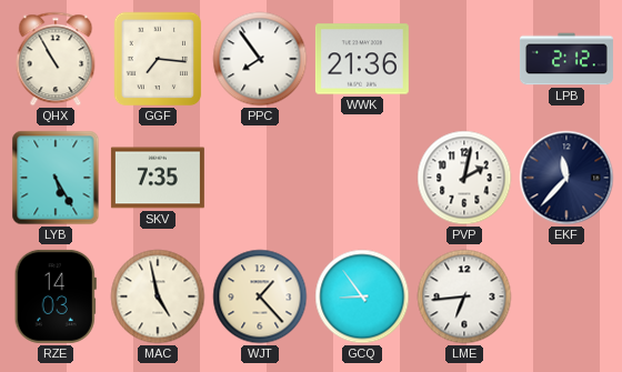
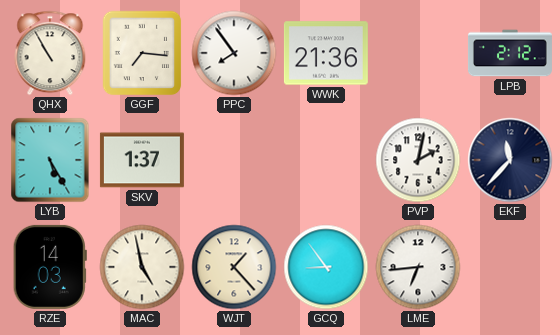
SKV: 7:35 -> 1:37
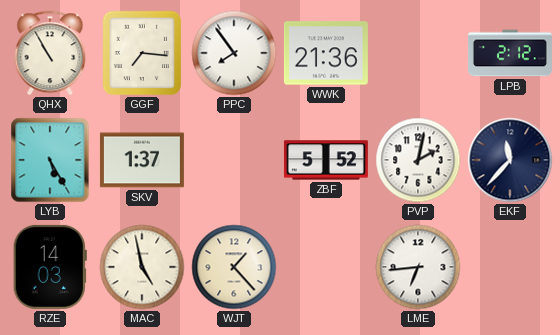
ZBF: none -> 5:52
GCQ: 8:54 -> none
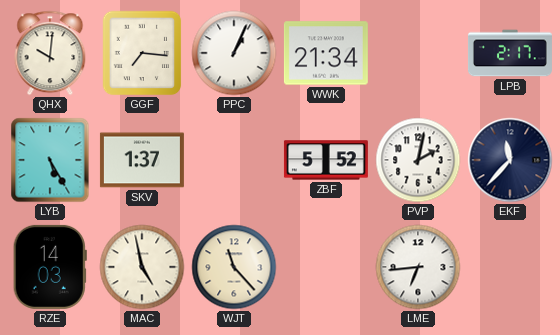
QHX: 10:55 -> 10:01
PPC: 7:54 -> 1:04
WWK: 21:36 -> 21:34
LPB: 2:12 -> 2:17
WJT: 1:23 -> 11:23
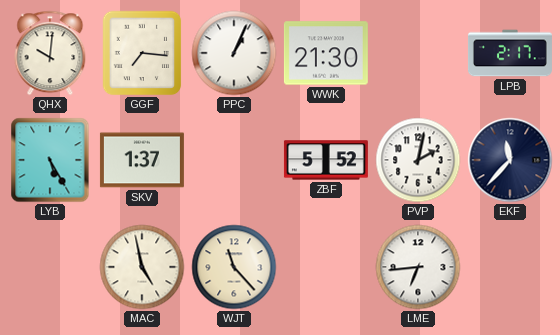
WWK: 21:34 -> 21:30
RZE: 14:03 -> none
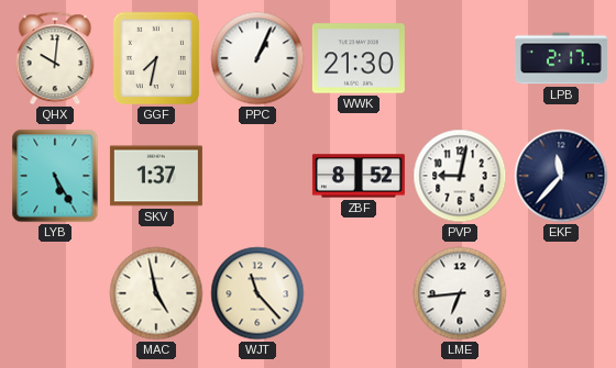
GGF: 7:16 -> 7:32
ZBF: 5:52 -> 8:52
PVP: 2:02 -> 9:02
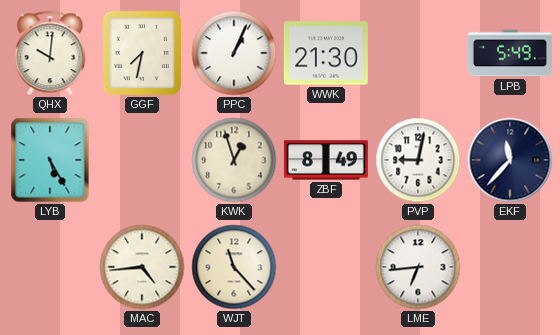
LPB: 2:17 -> 5:49
SKV: 1:37 -> none
KWK: none -> 12:57
ZBF: 8:52 -> 8:49
MAC: 4:58 -> 4:44
